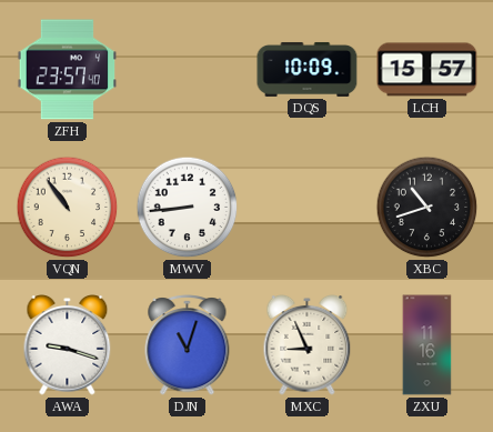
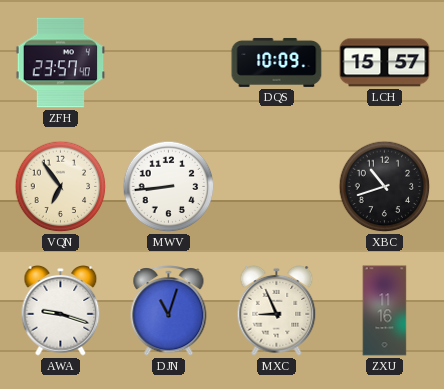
VQN: 10:54 -> 6:54
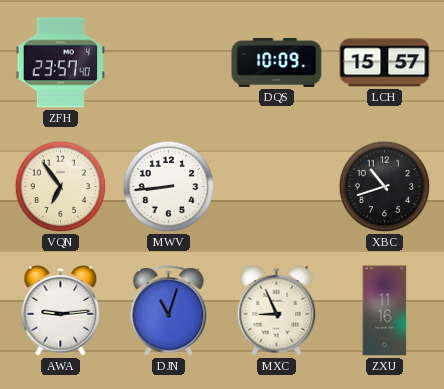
AWA: 9:18 -> 9:14
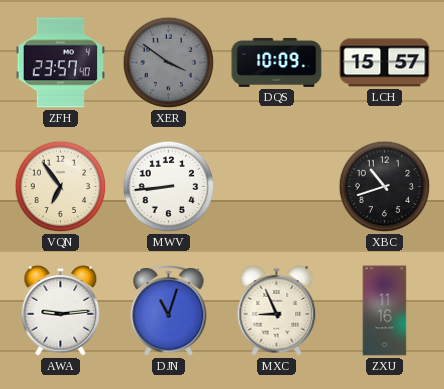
XER: none -> 3:51
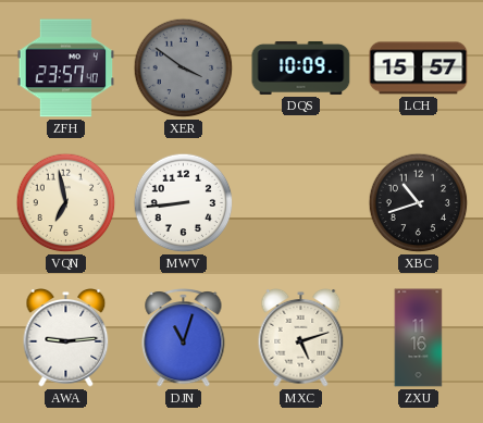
VQN: 6:54 -> 6:58
MXC: 8:56 -> 5:12
